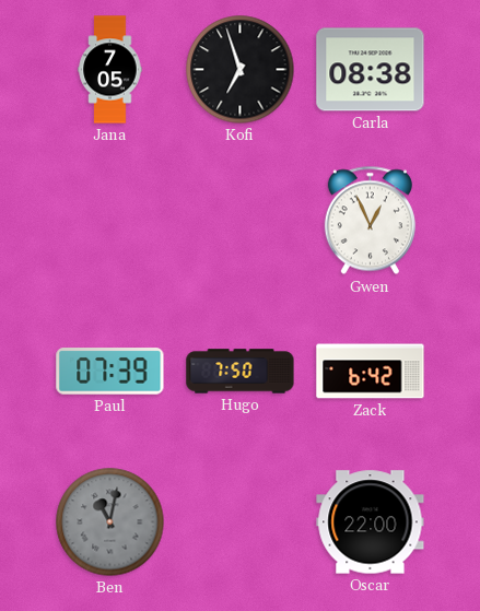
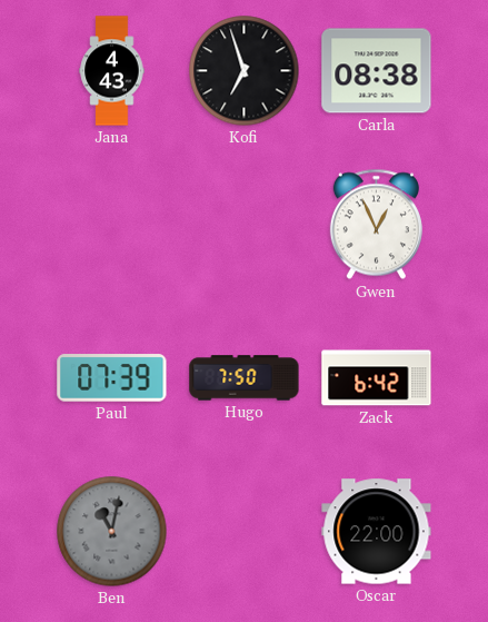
Jana: 7:05 -> 4:43
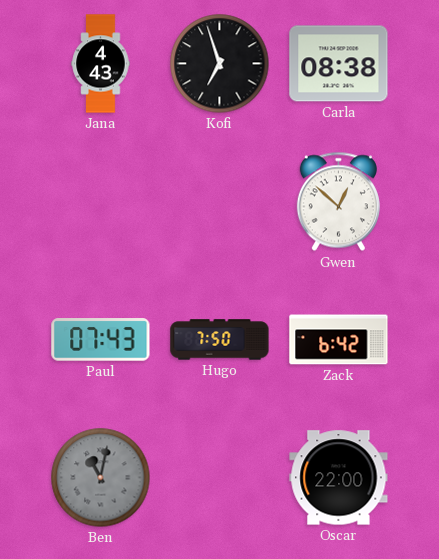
Gwen: 12:56 -> 12:52
Paul: 07:39 -> 07:43
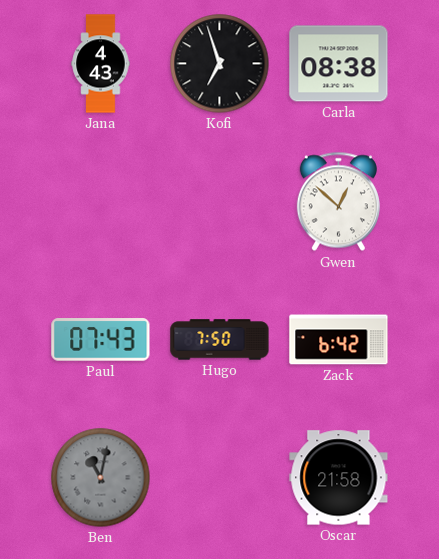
Oscar: 22:00 -> 21:58
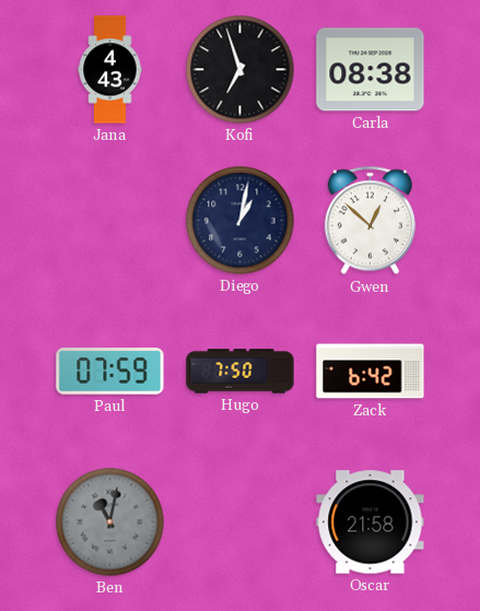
Diego: none -> 1:02
Paul: 07:43 -> 07:59
